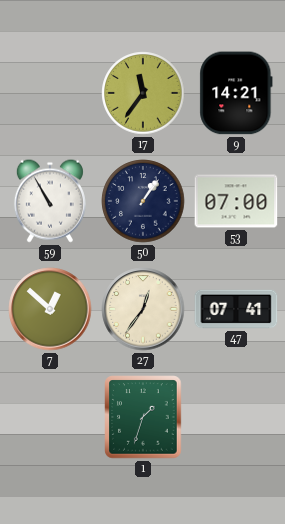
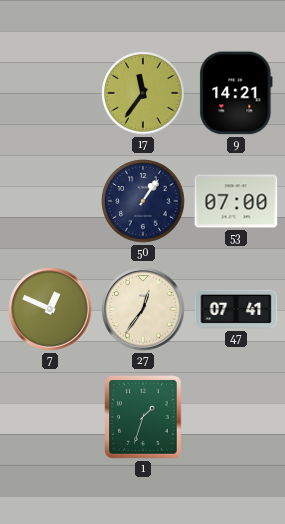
59: 10:55 -> none
7: 12:52 -> 12:49
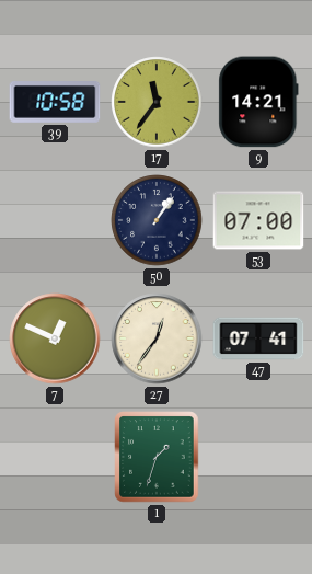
39: none -> 10:58
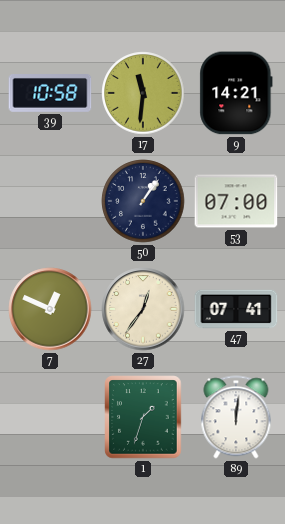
17: 11:36 -> 11:31
89: none -> 12:01
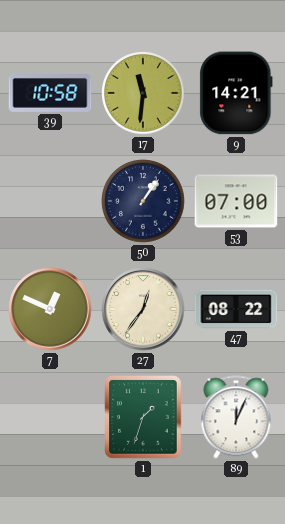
47: 07:41 -> 08:22
89: 12:01 -> 12:04
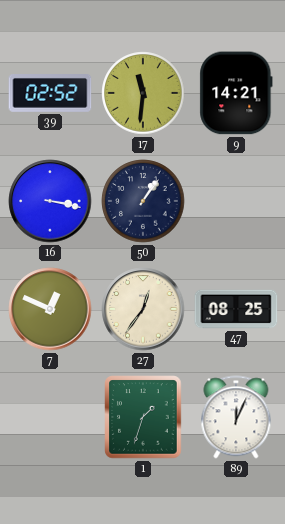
39: 10:58 -> 02:52
16: none -> 3:17
53: 07:00 -> none
47: 08:22 -> 08:25
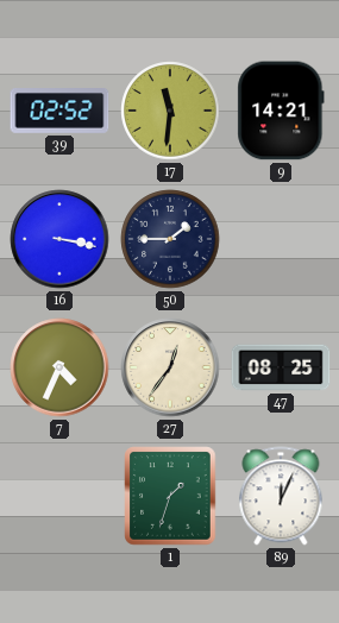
50: 1:06 -> 1:45
7: 12:49 -> 4:34
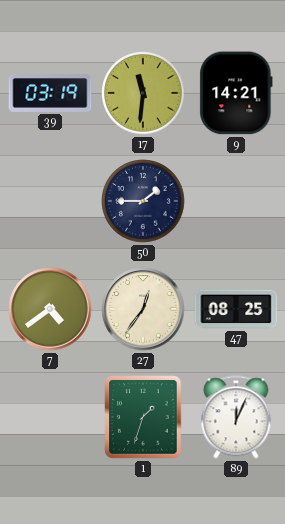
39: 02:52 -> 03:19
16: 3:17 -> none
7: 4:34 -> 4:39
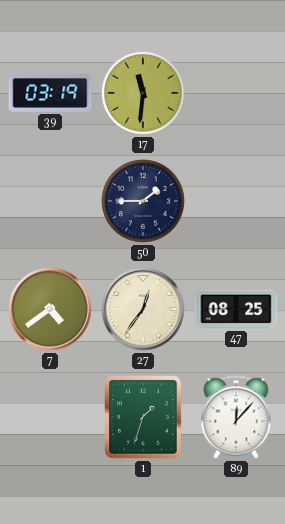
9: 14:21 -> none
89: 12:04 -> 12:07
